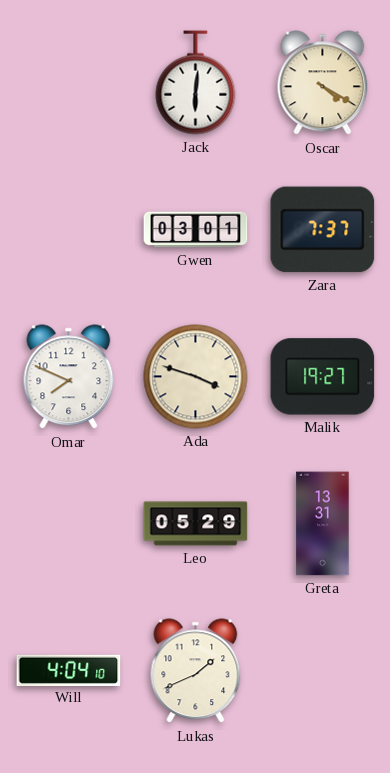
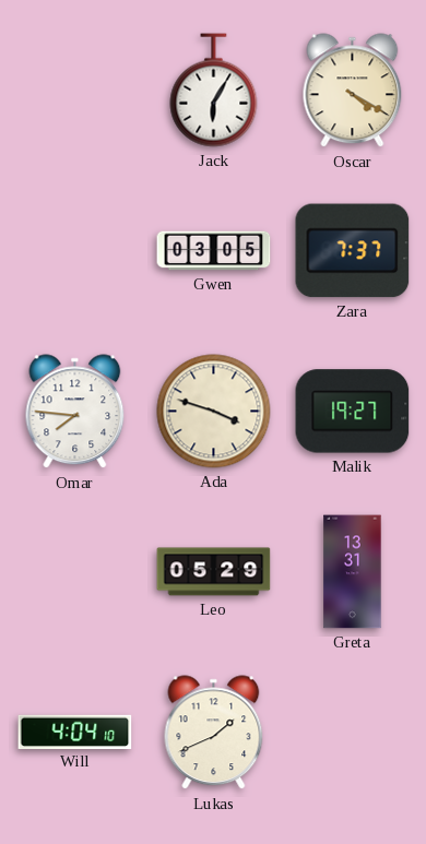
Jack: 6:01 -> 6:05
Gwen: 03:01 -> 03:05
Omar: 7:49 -> 7:46
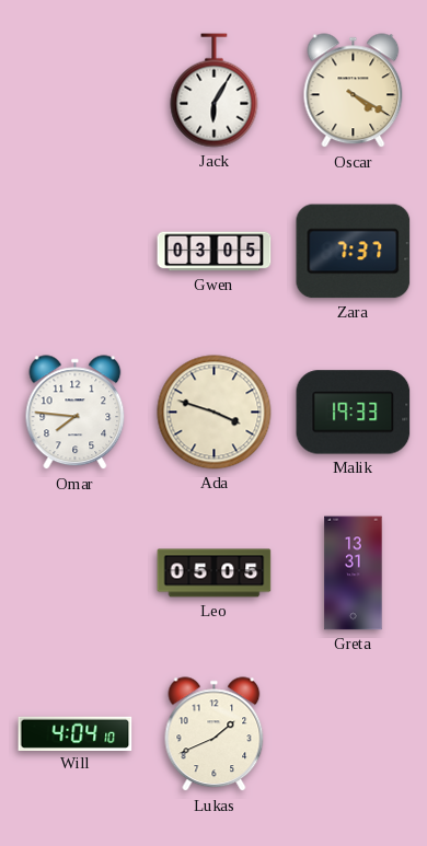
Malik: 19:27 -> 19:33
Leo: 05:29 -> 05:05
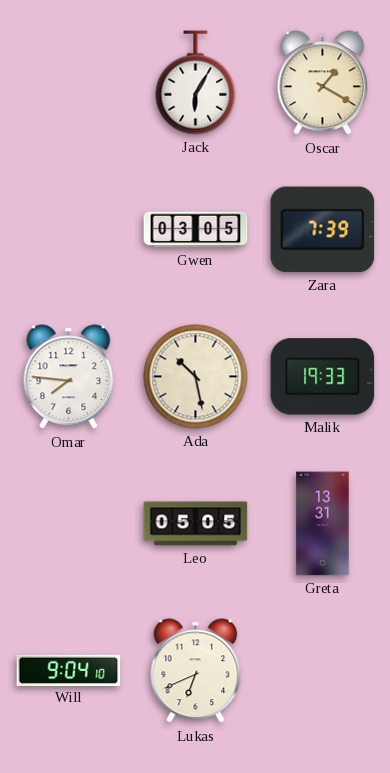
Oscar: 4:20 -> 1:20
Zara: 7:37 -> 7:39
Ada: 3:48 -> 10:28
Will: 4:04 -> 9:04
Lukas: 1:41 -> 6:41
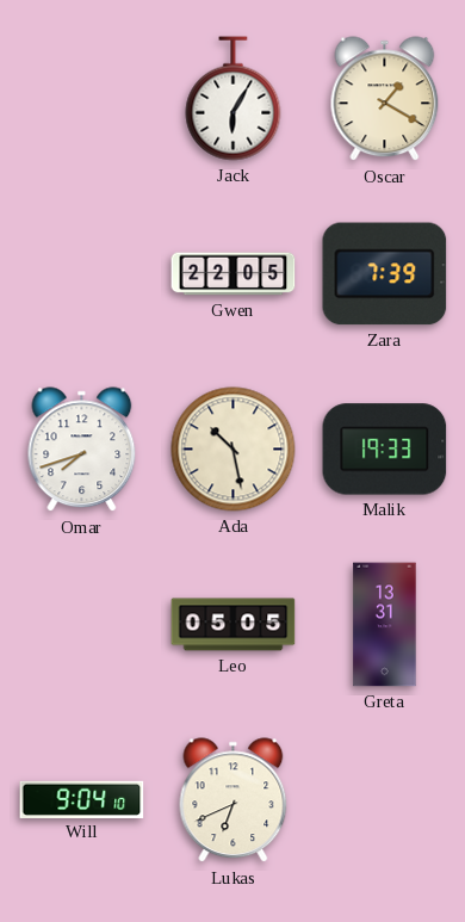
Gwen: 03:05 -> 22:05
Omar: 7:46 -> 7:42
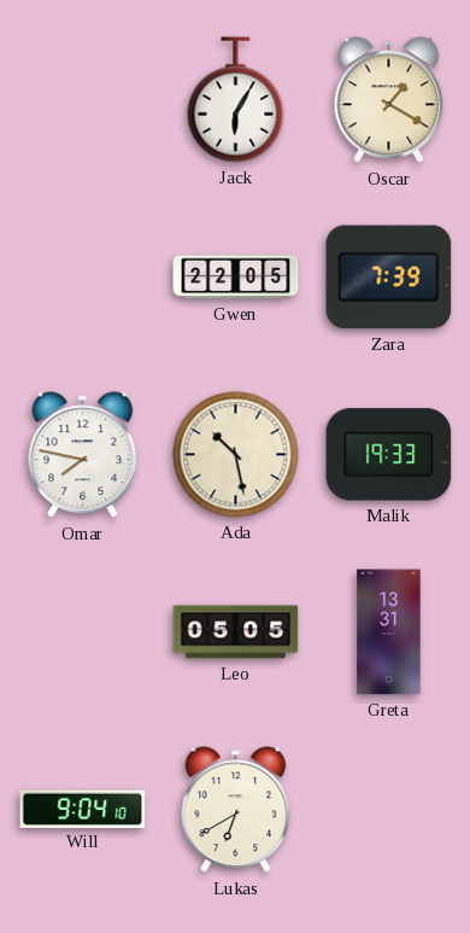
Omar: 7:42 -> 7:47
Lukas: 6:41 -> 6:40
